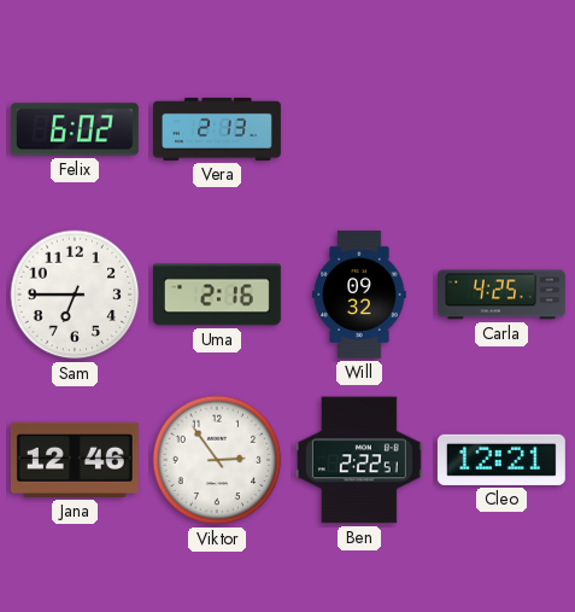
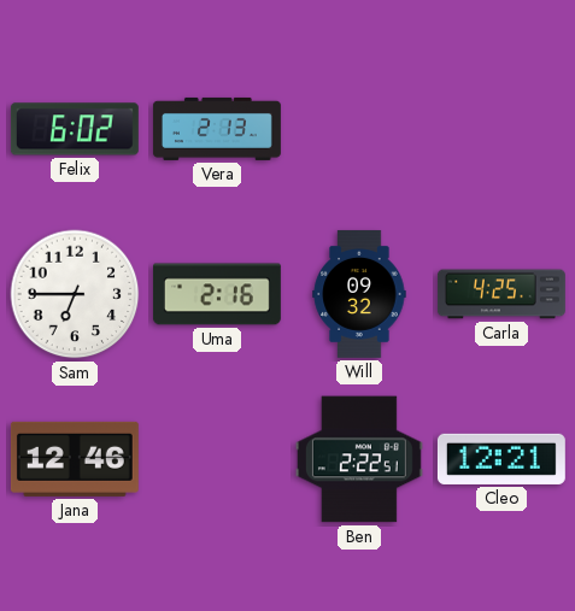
Viktor: 2:54 -> none
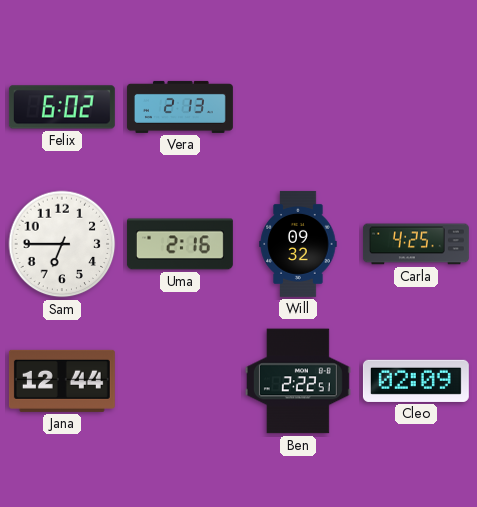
Jana: 12:46 -> 12:44
Cleo: 12:21 -> 02:09
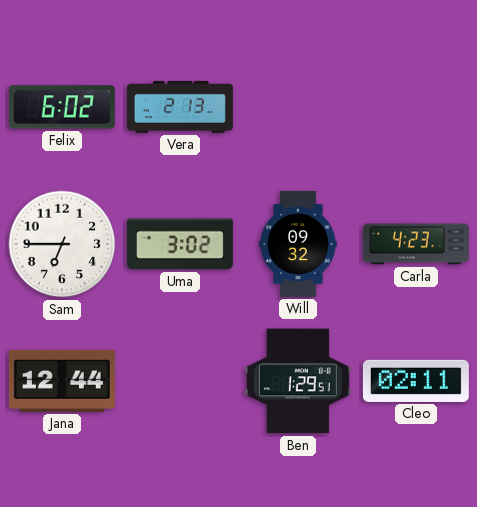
Uma: 2:16 -> 3:02
Carla: 4:25 -> 4:23
Ben: 2:22 -> 1:29
Cleo: 02:09 -> 02:11
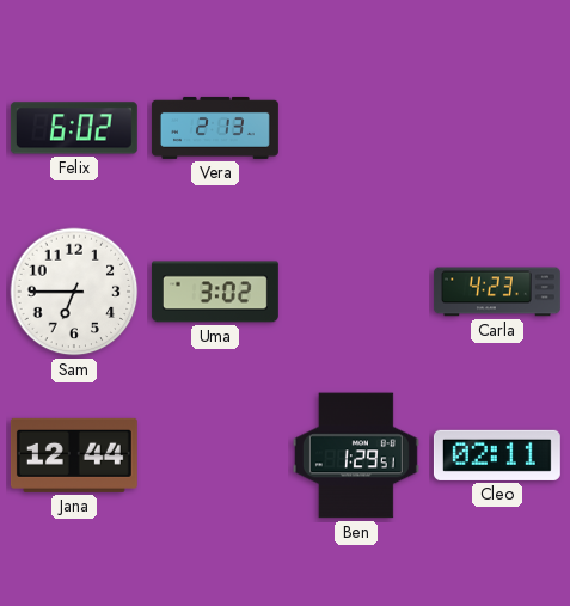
Will: 09:32 -> none
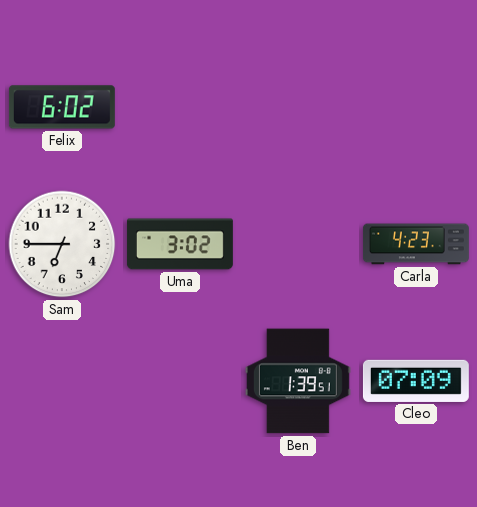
Vera: 2:13 -> none
Jana: 12:44 -> none
Ben: 1:29 -> 1:39
Cleo: 02:11 -> 07:09
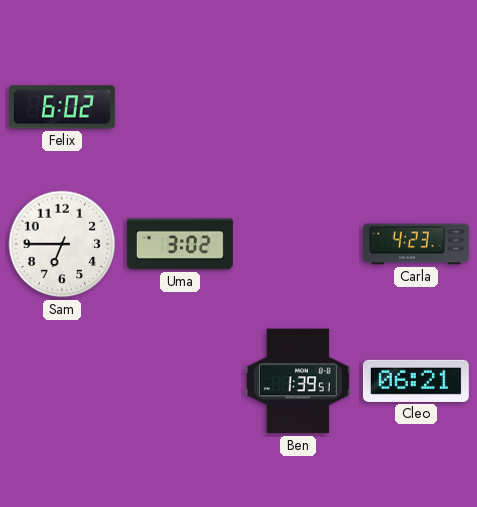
Cleo: 07:09 -> 06:21
